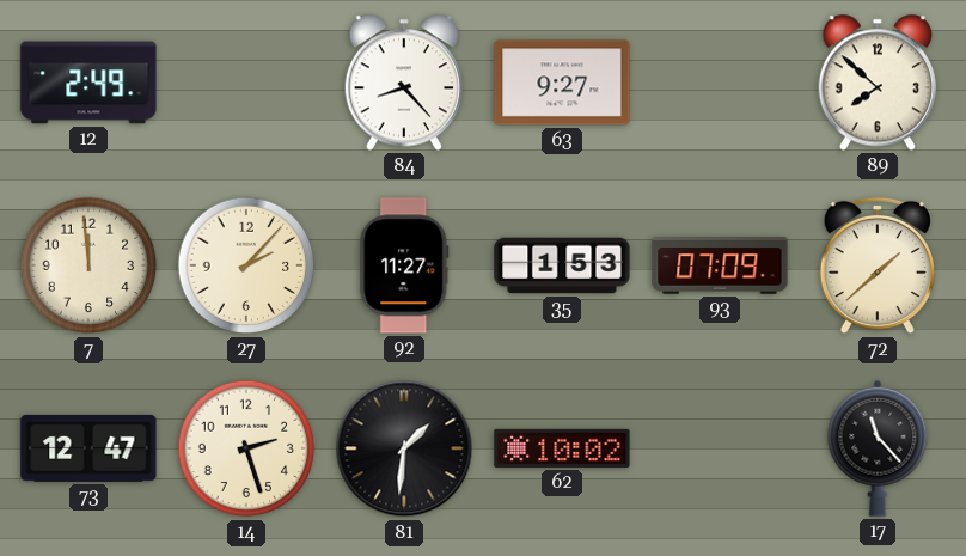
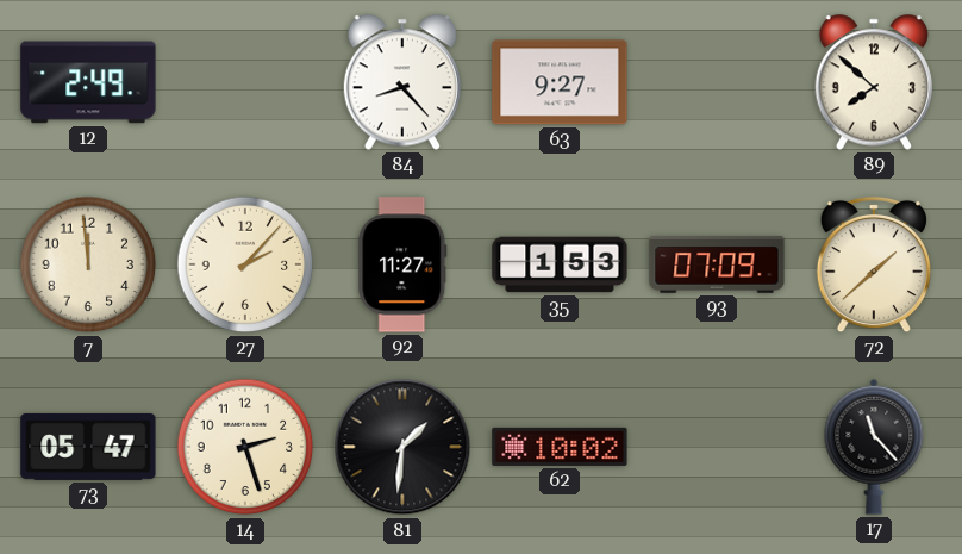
73: 12:47 -> 05:47
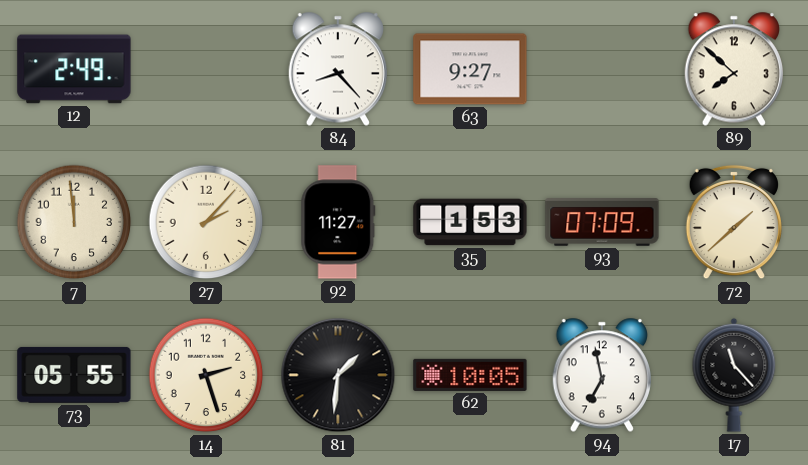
73: 05:47 -> 05:55
62: 10:02 -> 10:05
94: none -> 6:58
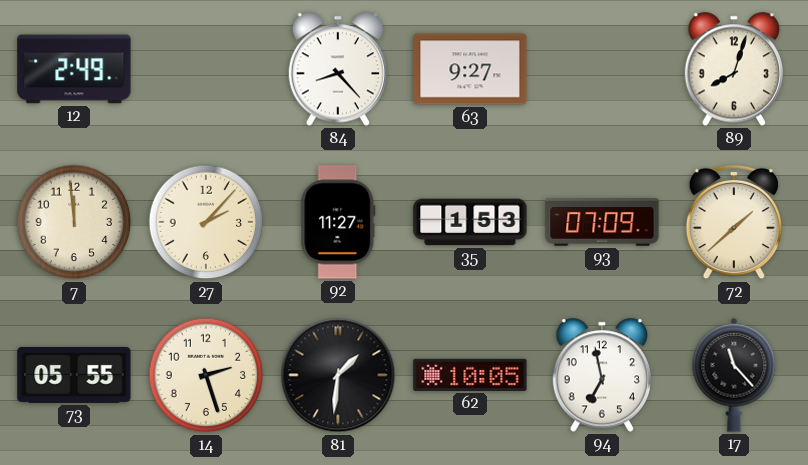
89: 7:52 -> 8:03
